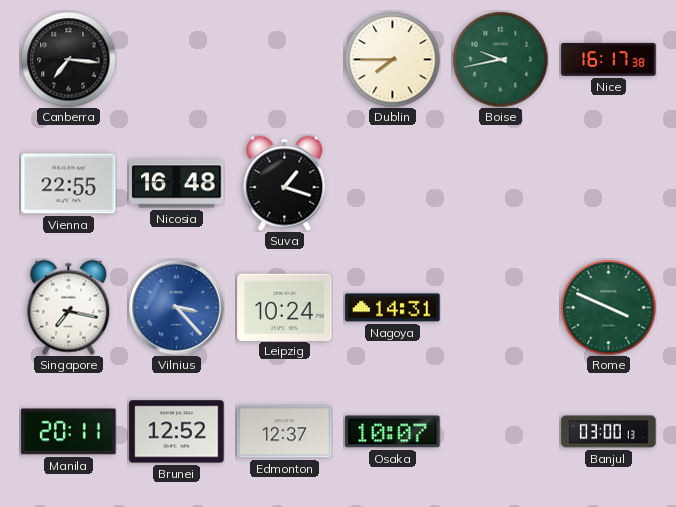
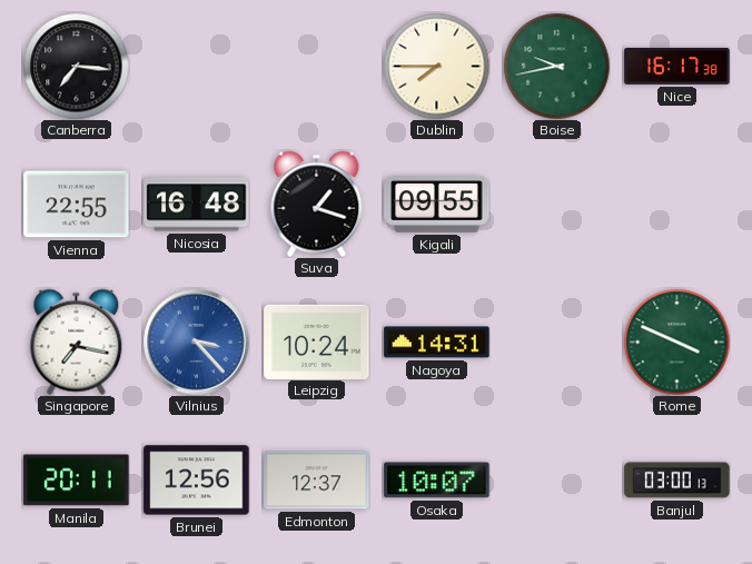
Kigali: none -> 09:55
Brunei: 12:52 -> 12:56
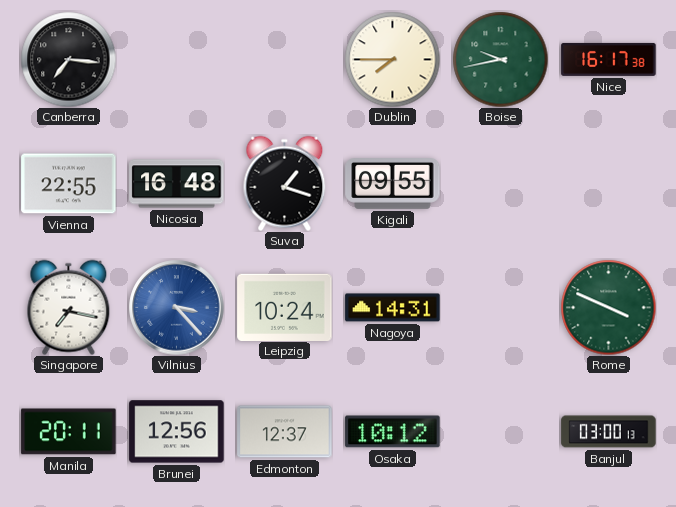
Osaka: 10:07 -> 10:12
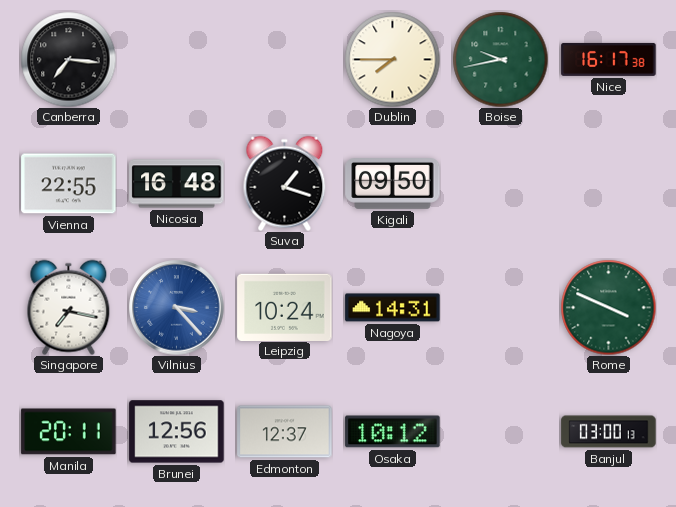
Kigali: 09:55 -> 09:50
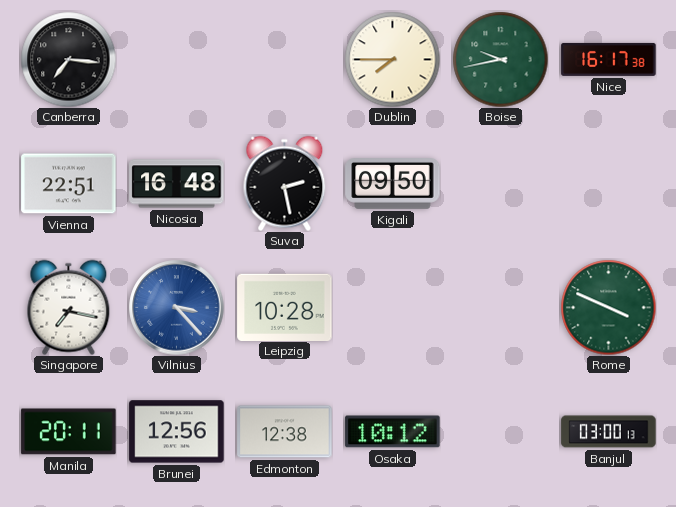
Vienna: 22:55 -> 22:51
Suva: 1:18 -> 2:28
Leipzig: 10:24 -> 10:28
Nagoya: 14:31 -> none
Edmonton: 12:37 -> 12:38
